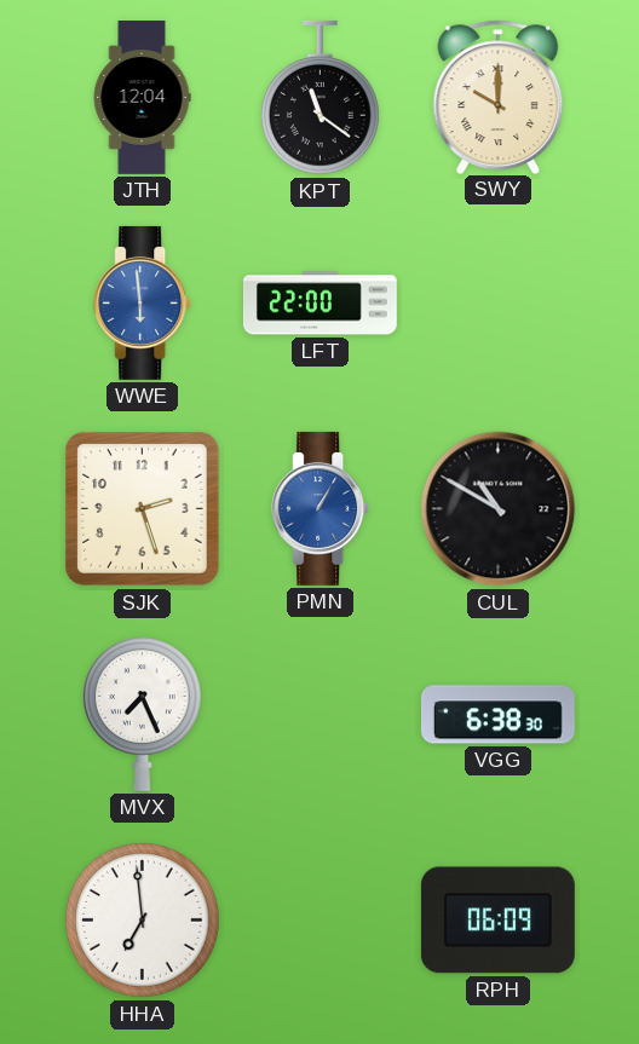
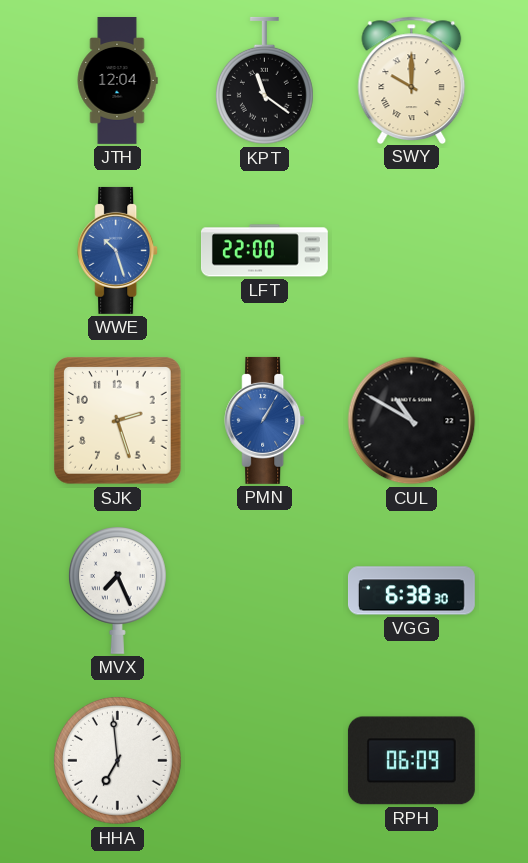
WWE: 5:59 -> 10:27
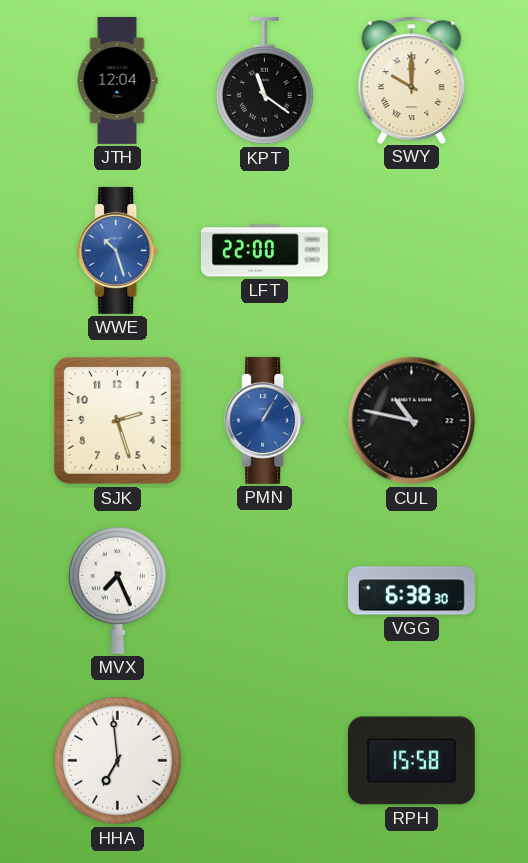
CUL: 10:50 -> 10:47
RPH: 06:09 -> 15:58
